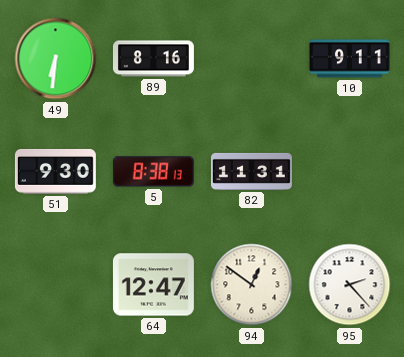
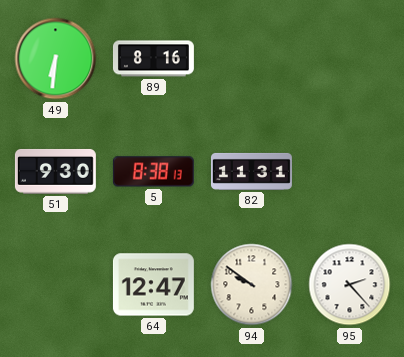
10: 9:11 -> none
94: 12:51 -> 9:51
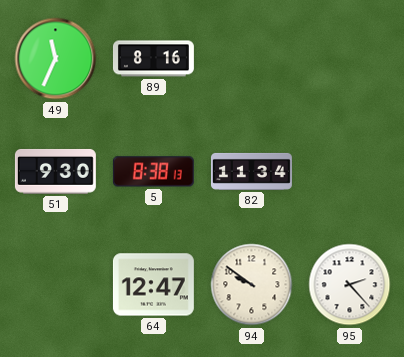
49: 6:31 -> 11:34
82: 11:31 -> 11:34
